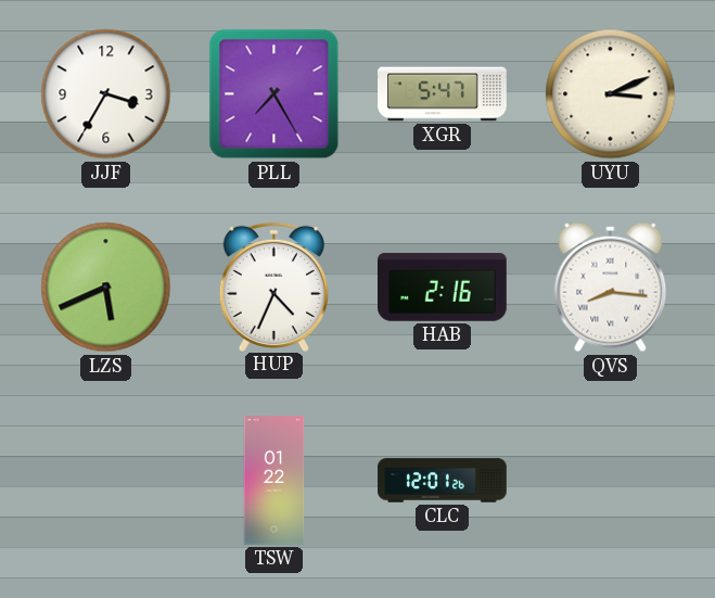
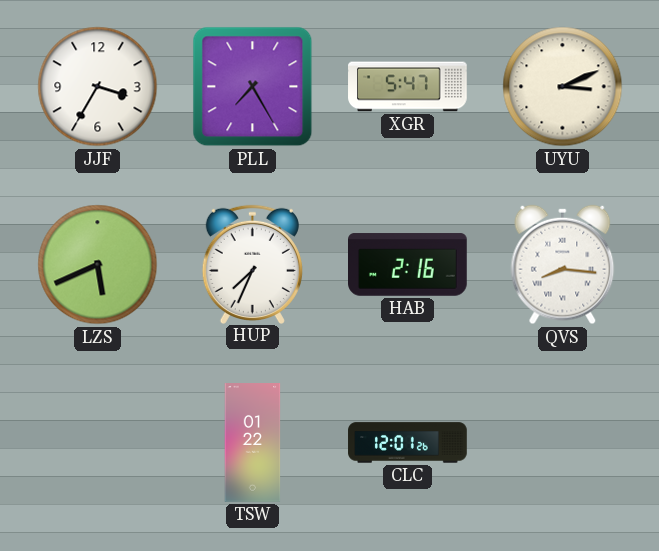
HUP: 4:34 -> 7:34
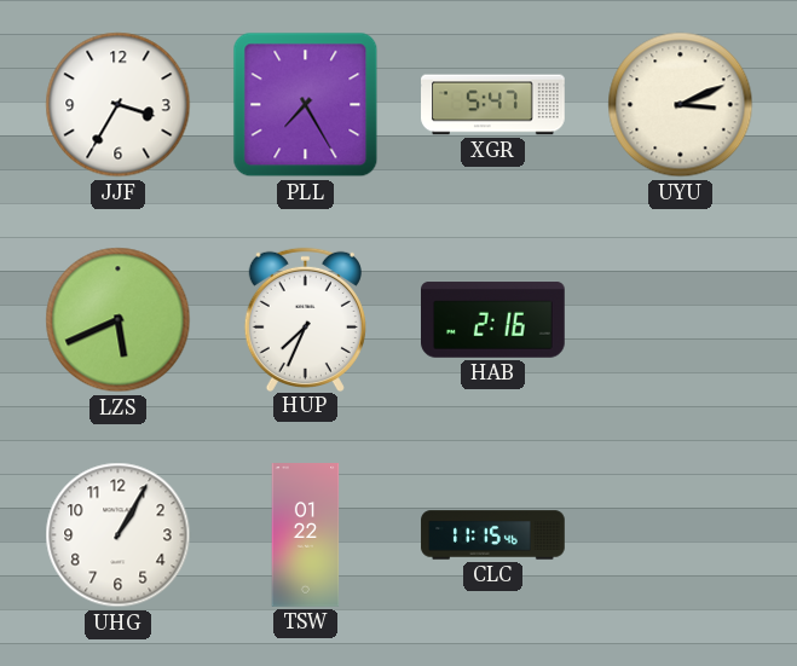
QVS: 8:16 -> none
UHG: none -> 1:05
CLC: 12:01 -> 11:15
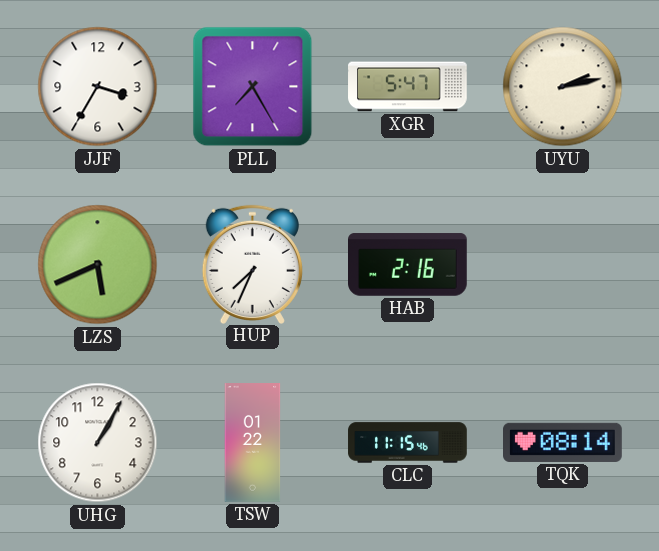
UYU: 3:11 -> 2:13
TQK: none -> 08:14
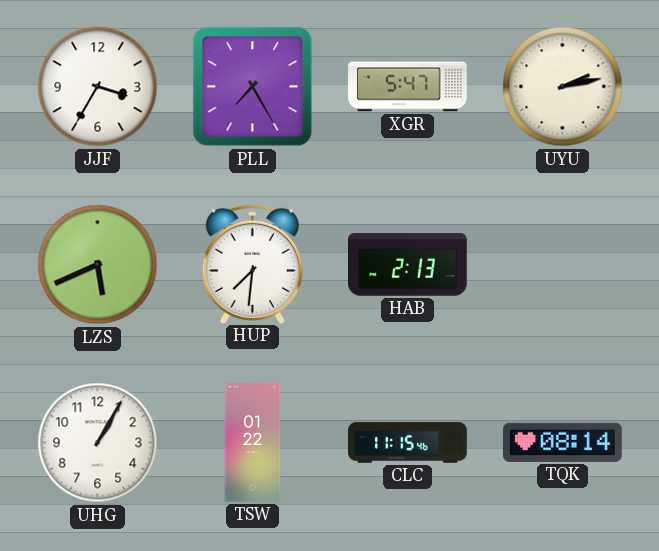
HUP: 7:34 -> 7:31
HAB: 2:16 -> 2:13
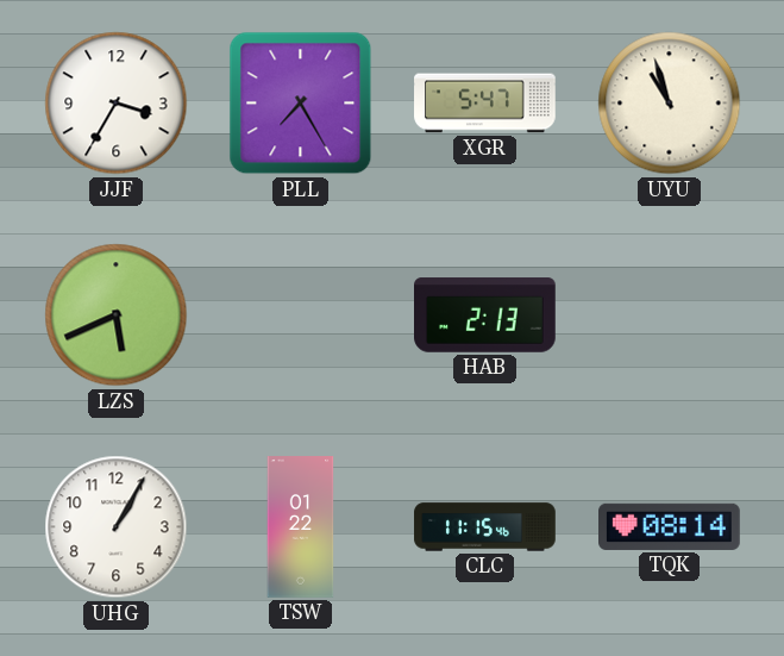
UYU: 2:13 -> 10:57
HUP: 7:31 -> none
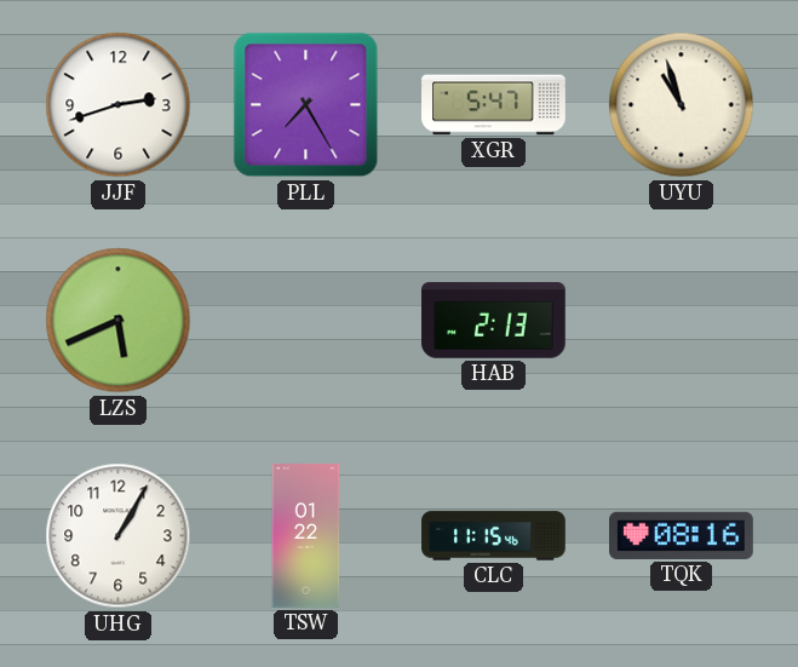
JJF: 3:35 -> 2:42
TQK: 08:14 -> 08:16
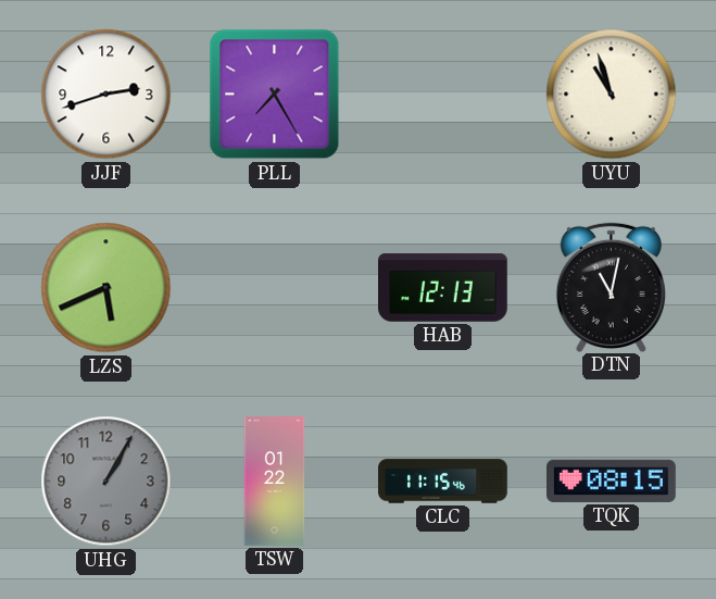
XGR: 5:47 -> none
HAB: 2:13 -> 12:13
DTN: none -> 11:02
UHG dial: white -> grey
TQK: 08:16 -> 08:15
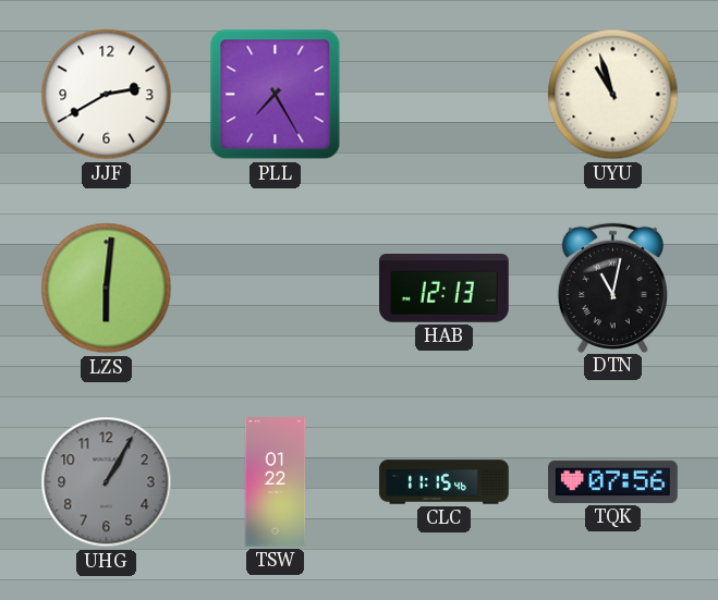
JJF: 2:42 -> 2:40
LZS: 5:41 -> 6:01
TQK: 08:15 -> 07:56
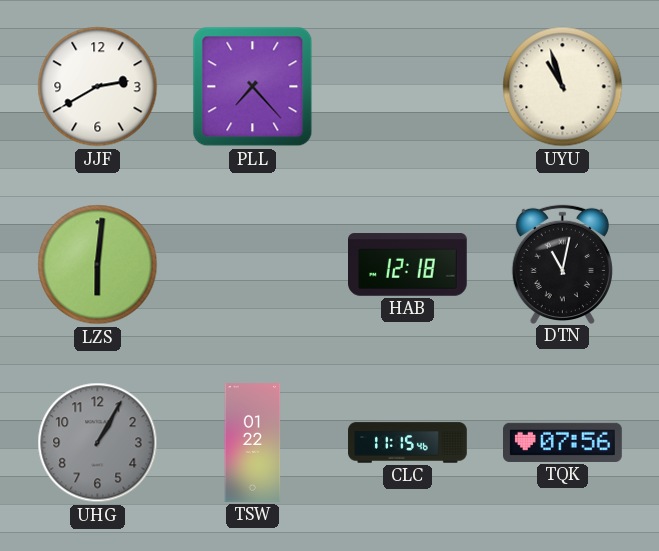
PLL: 7:25 -> 7:23
HAB: 12:13 -> 12:18
